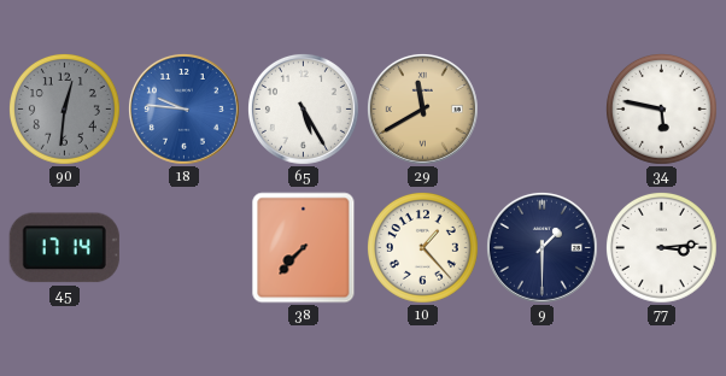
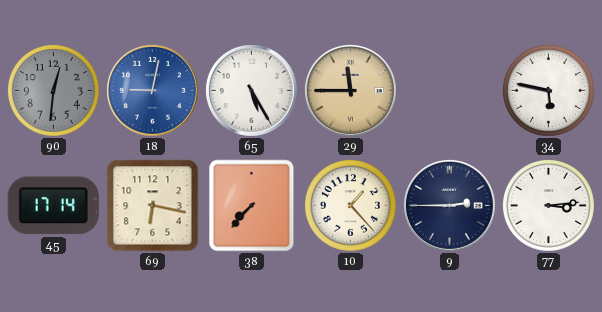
18: 9:46 -> 9:02
29: 11:40 -> 11:45
69: none -> 6:17
9: 1:30 -> 2:45
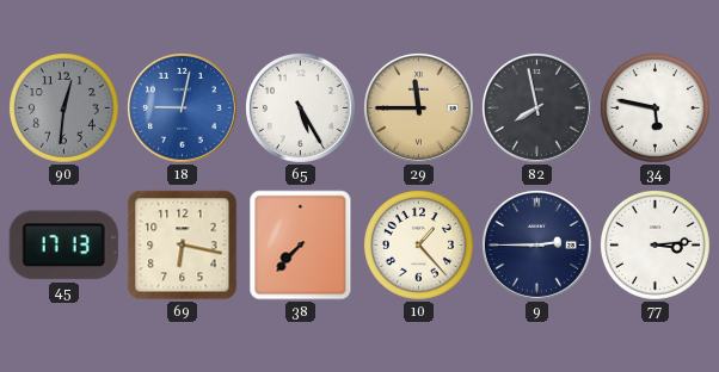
82: none -> 7:58
45: 17:14 -> 17:13
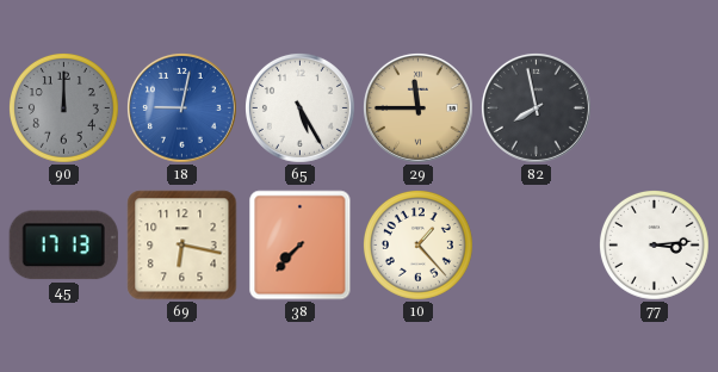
90: 12:31 -> 12:00
34: 5:47 -> none
9: 2:45 -> none
